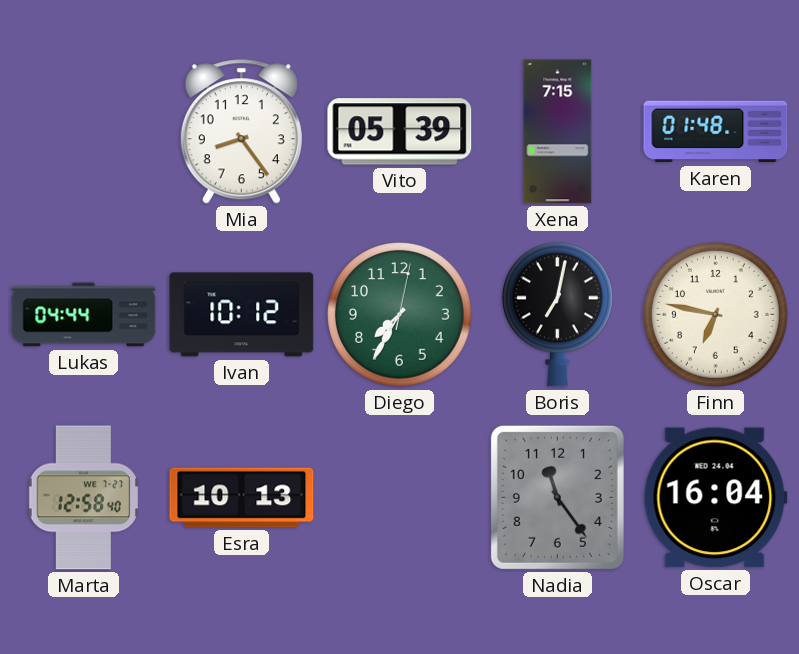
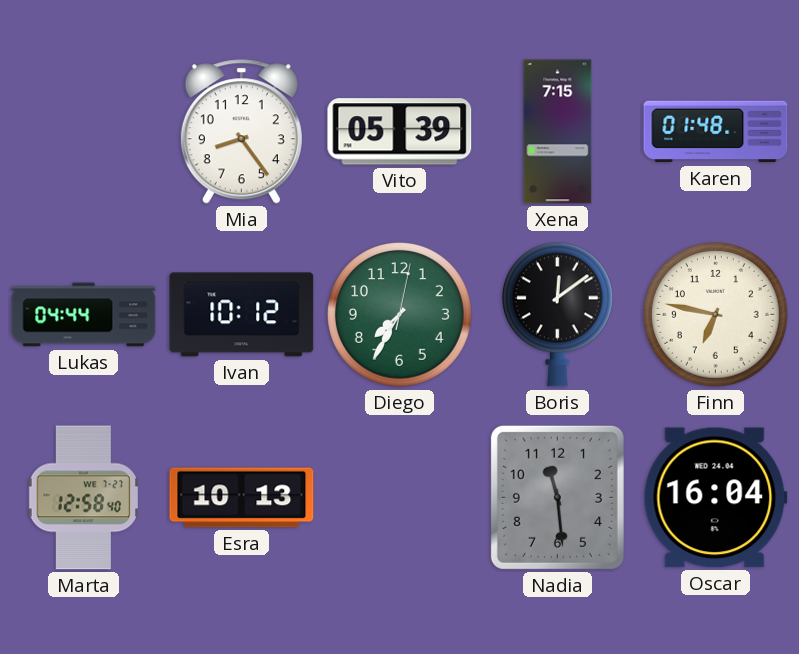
Boris: 7:02 -> 12:09
Nadia: 11:24 -> 11:29
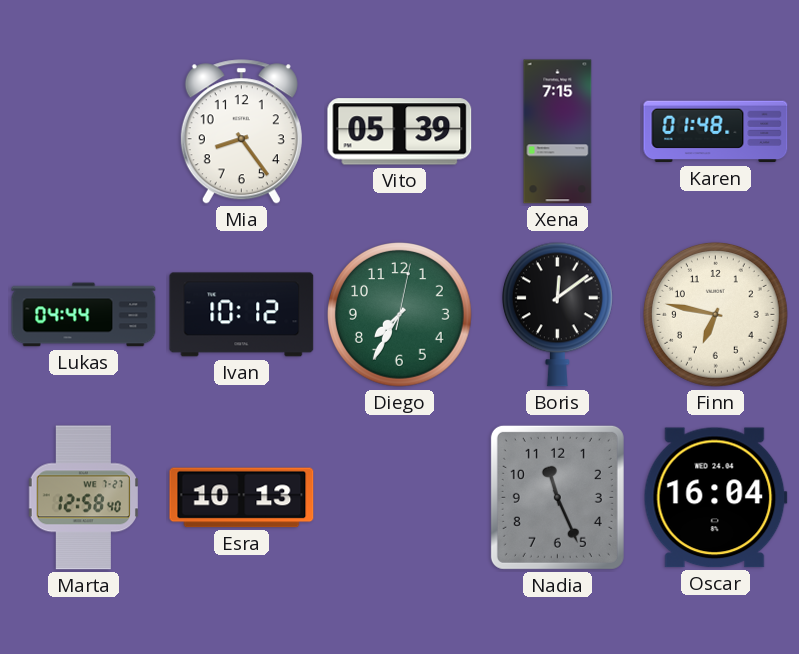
Nadia: 11:29 -> 11:26
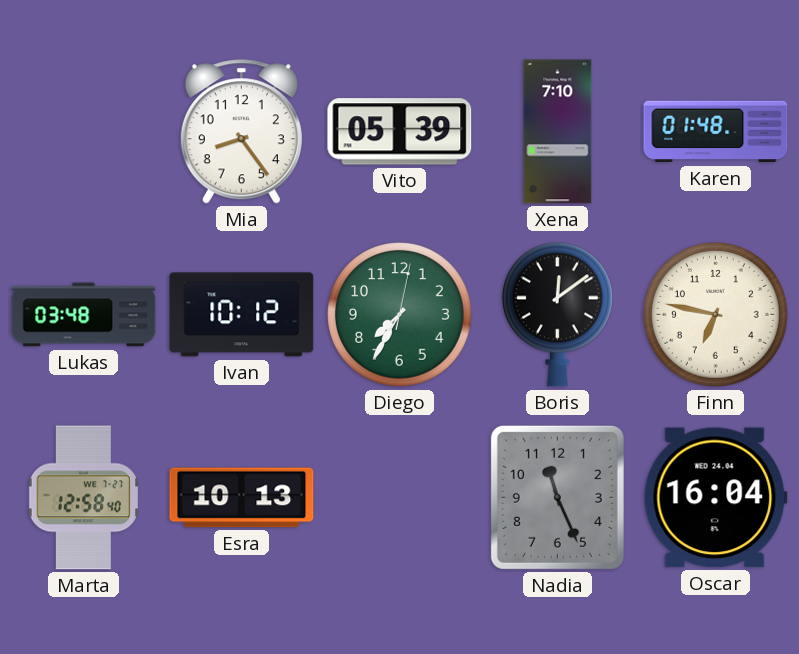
Xena: 7:15 -> 7:10
Lukas: 04:44 -> 03:48
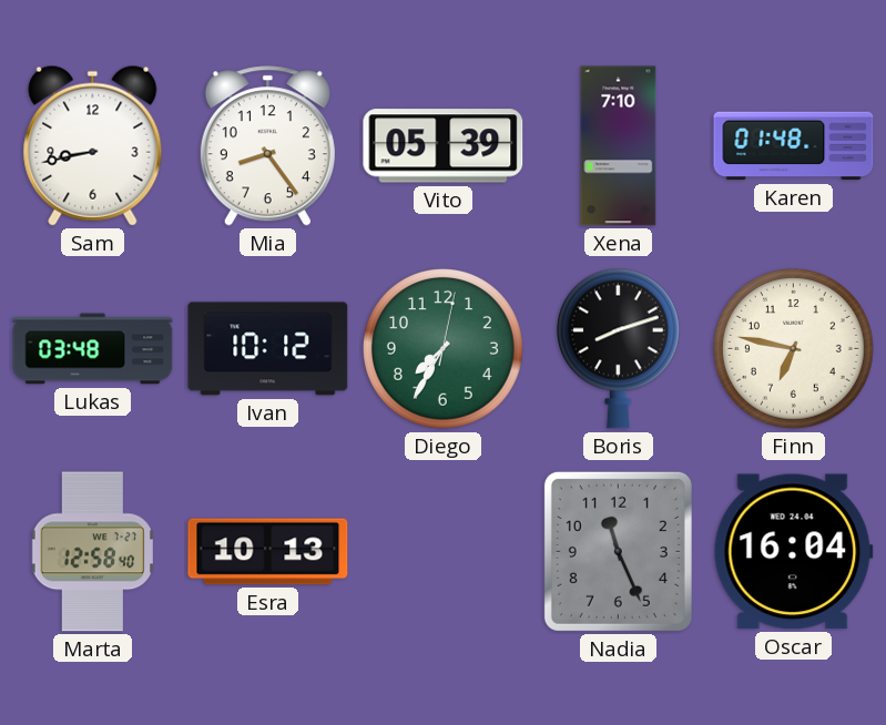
Sam: none -> 8:43
Boris: 12:09 -> 8:12
